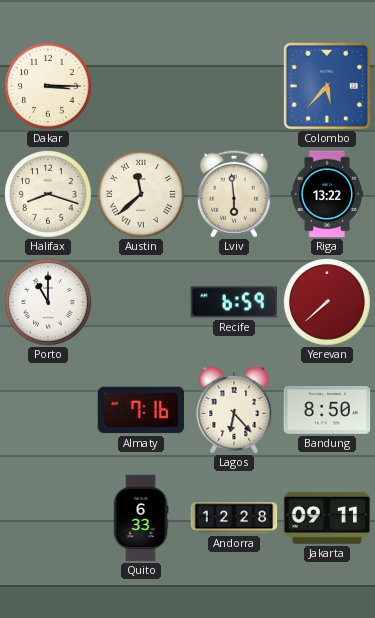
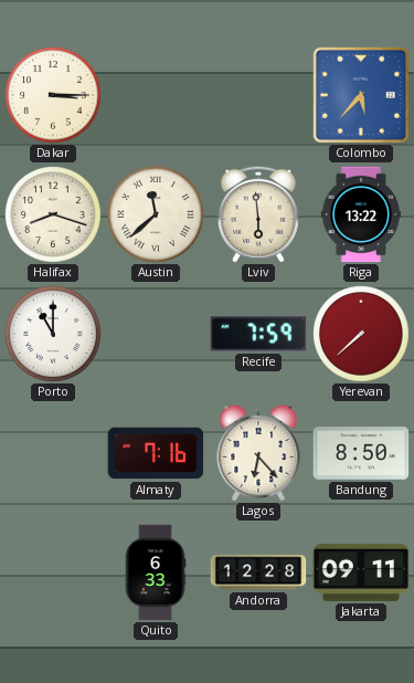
Recife: 6:59 -> 7:59
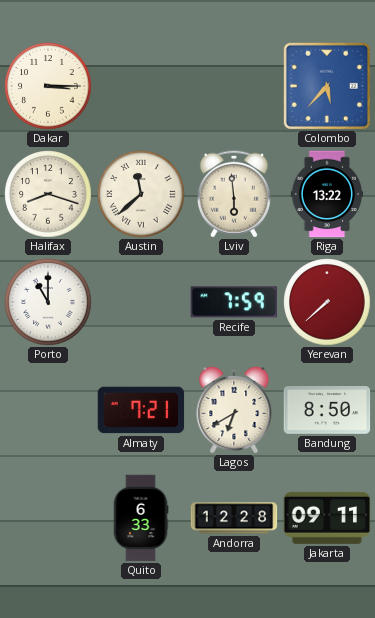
Almaty: 7:16 -> 7:21
Lagos: 6:23 -> 6:40
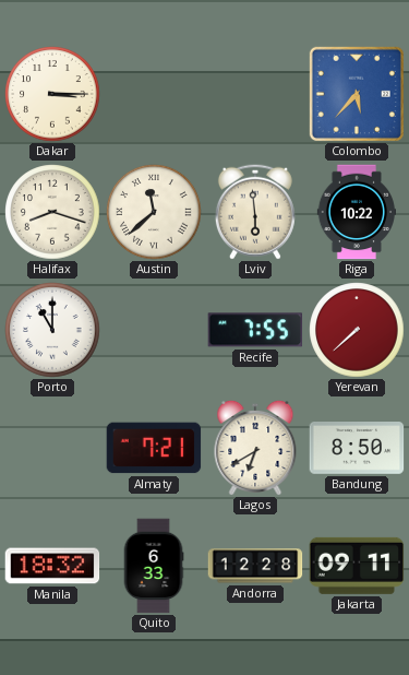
Riga: 13:22 -> 10:22
Recife: 7:59 -> 7:55
Manila: none -> 18:32
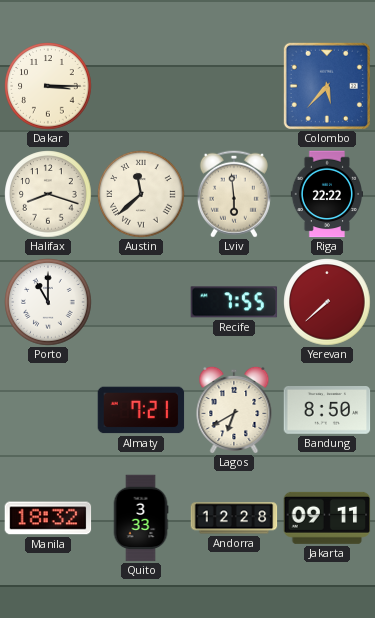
Riga: 10:22 -> 22:22
Quito: 6:33 -> 3:33
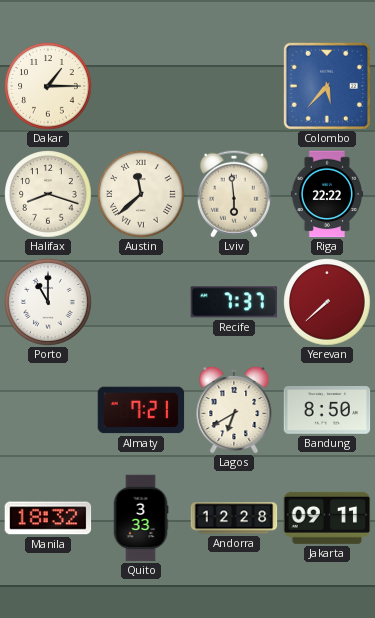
Dakar: 3:15 -> 1:15
Recife: 7:55 -> 7:37
